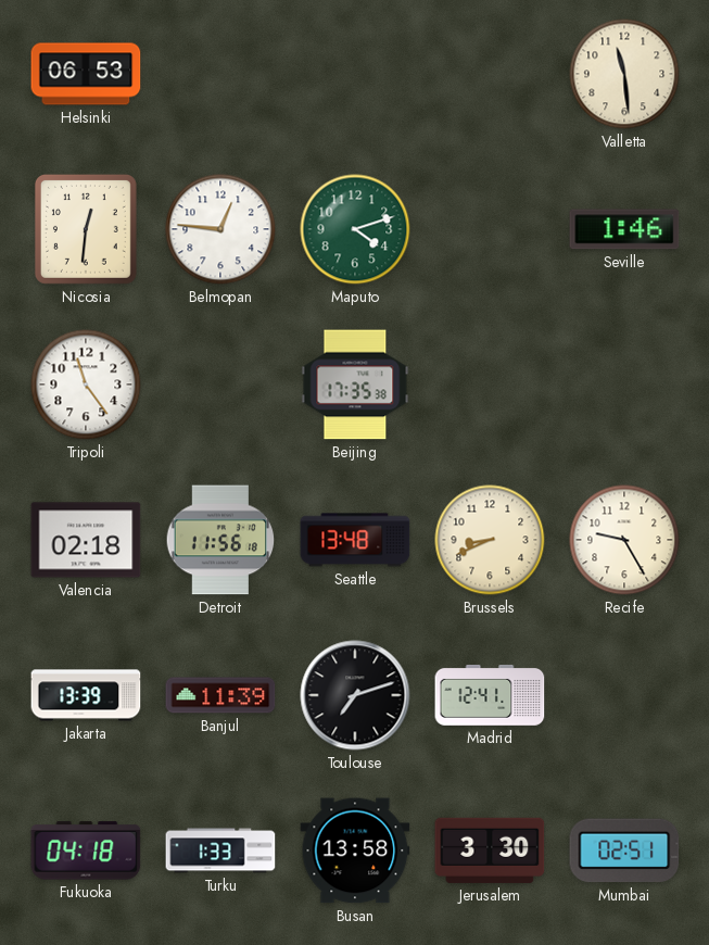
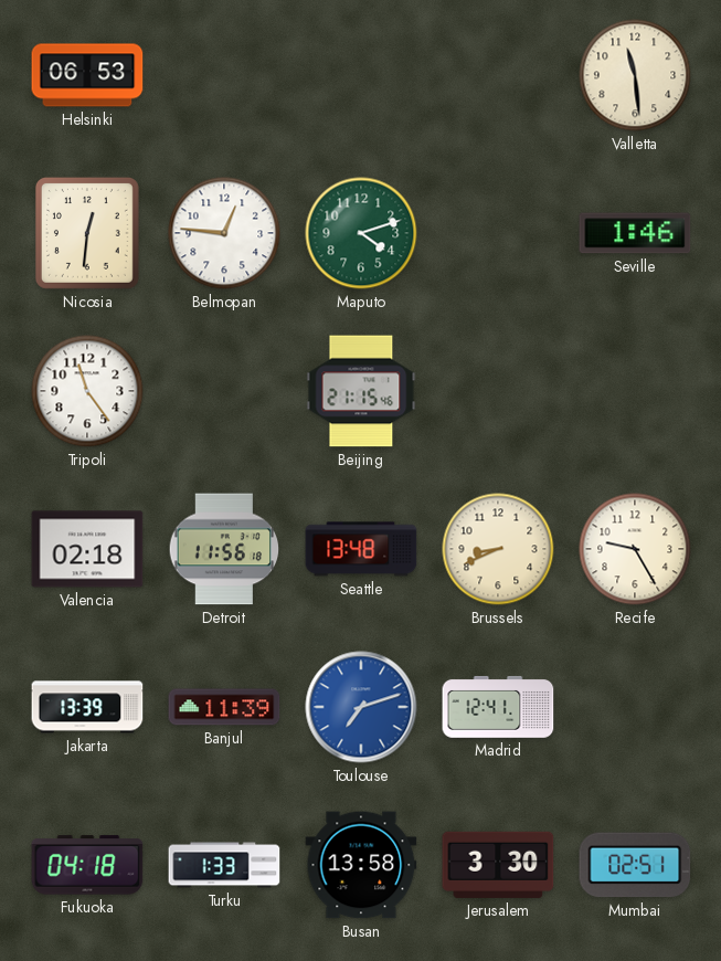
Beijing: 17:35 -> 21:15
Toulouse dial: black -> blue
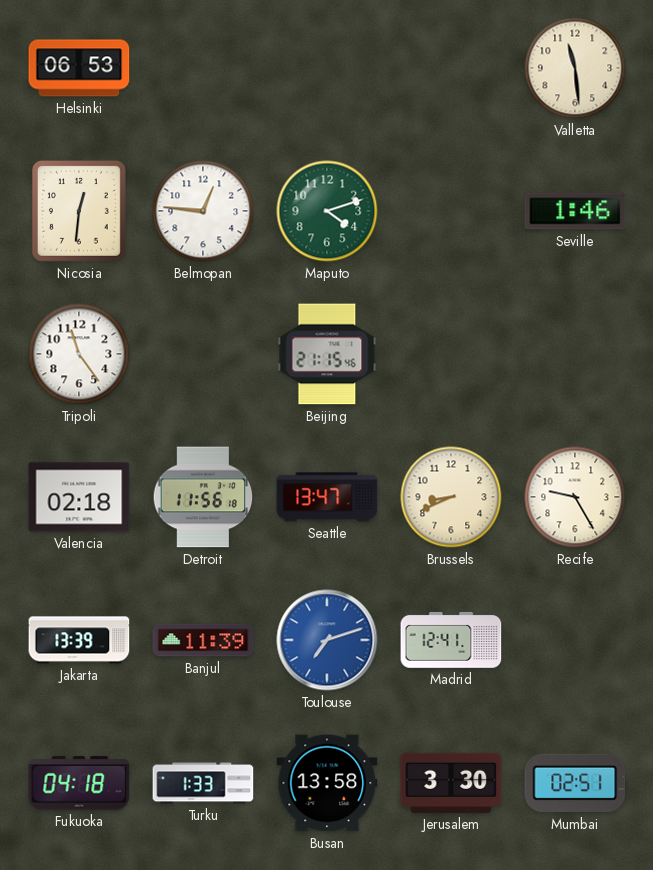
Seattle: 13:48 -> 13:47
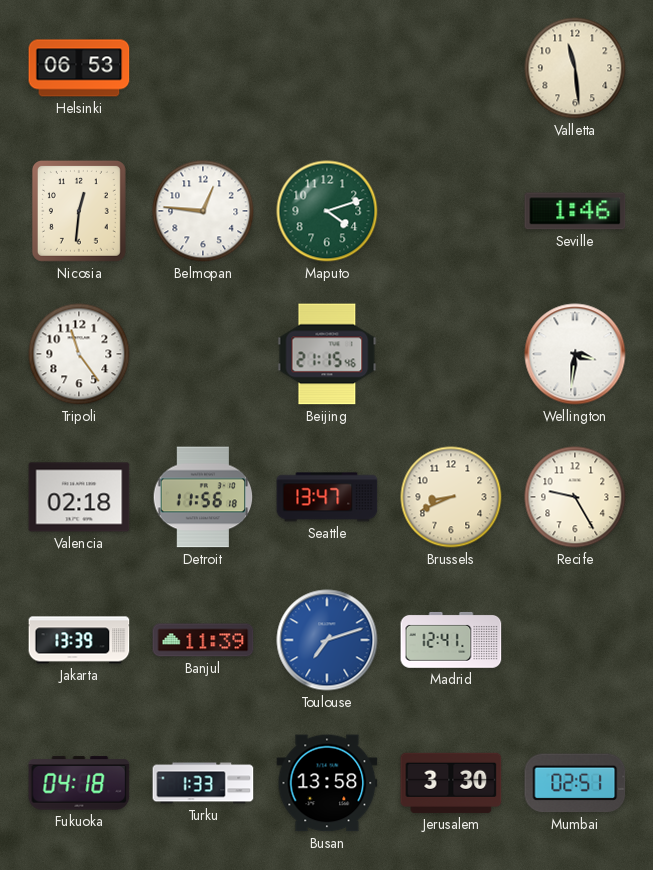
Wellington: none -> 3:31
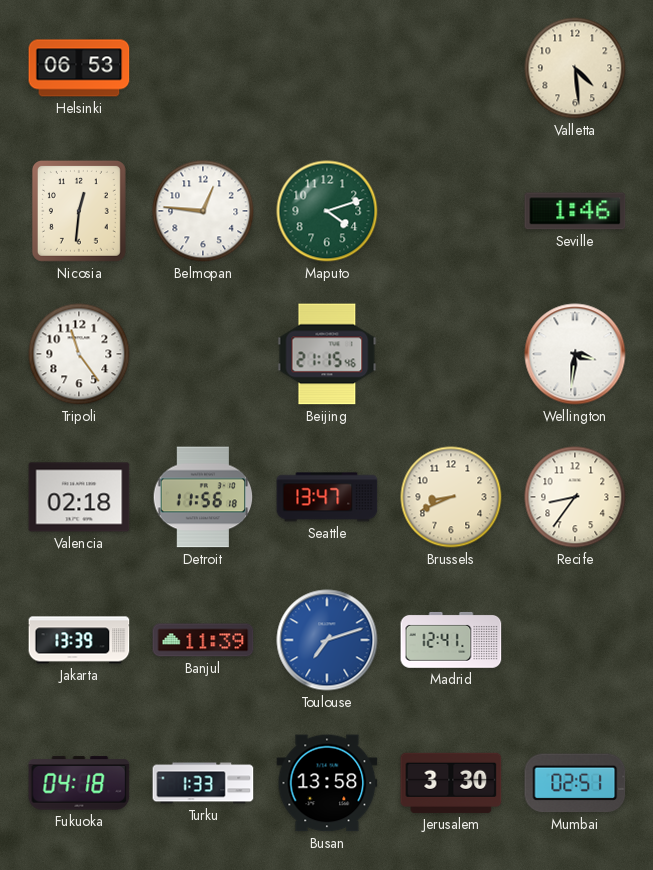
Valletta: 11:29 -> 4:29
Recife: 9:25 -> 8:36
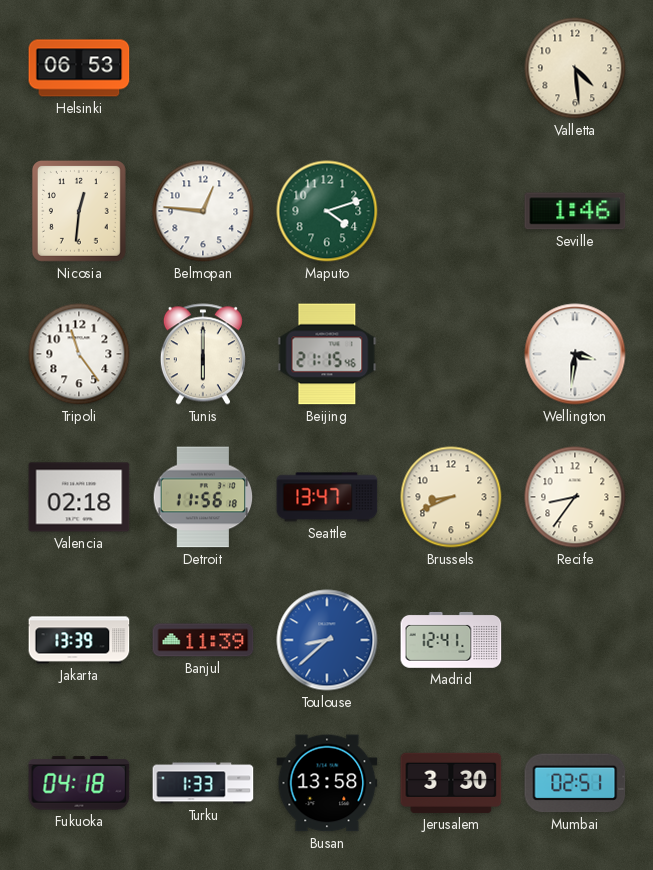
Tunis: none -> 6:00
Toulouse: 7:12 -> 8:38
